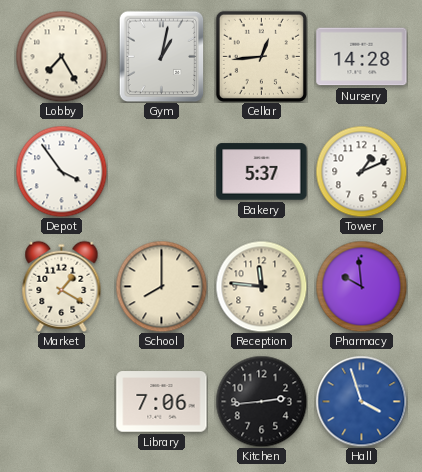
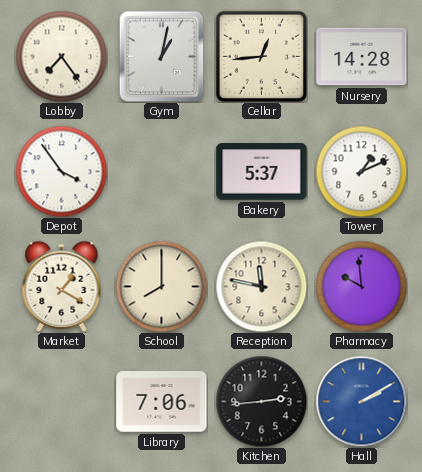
Lobby: 7:25 -> 7:24
Reception: 11:46 -> 11:47
Hall: 3:57 -> 2:10
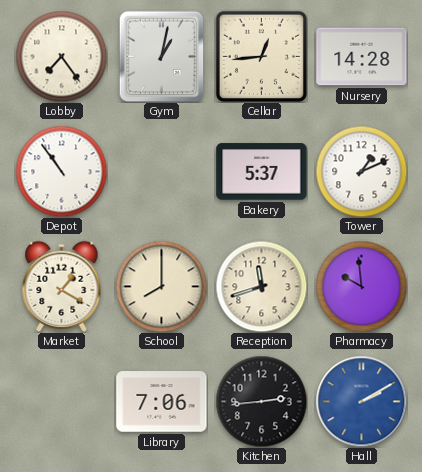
Depot: 3:54 -> 10:54
Reception: 11:47 -> 11:42
